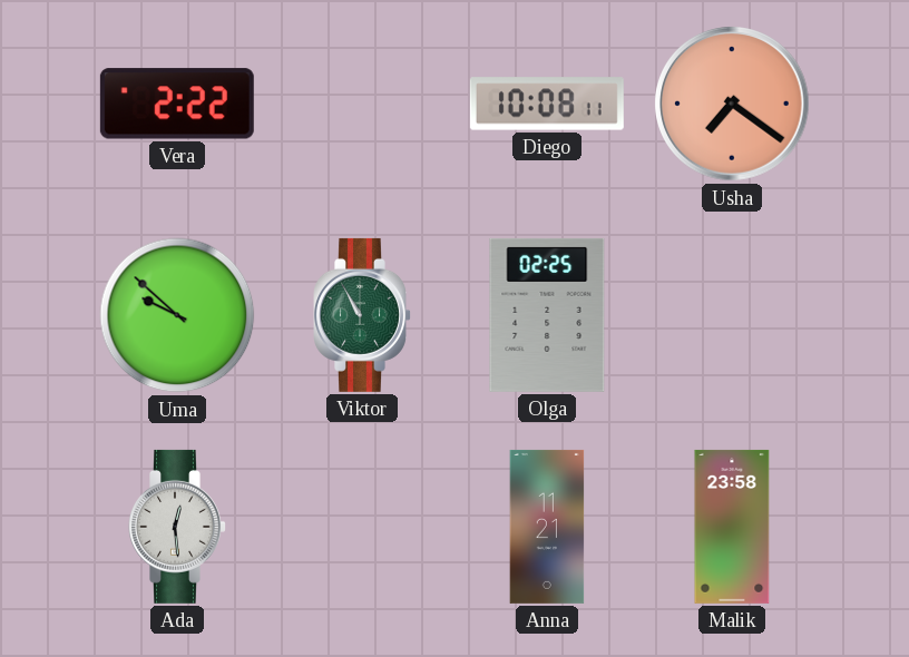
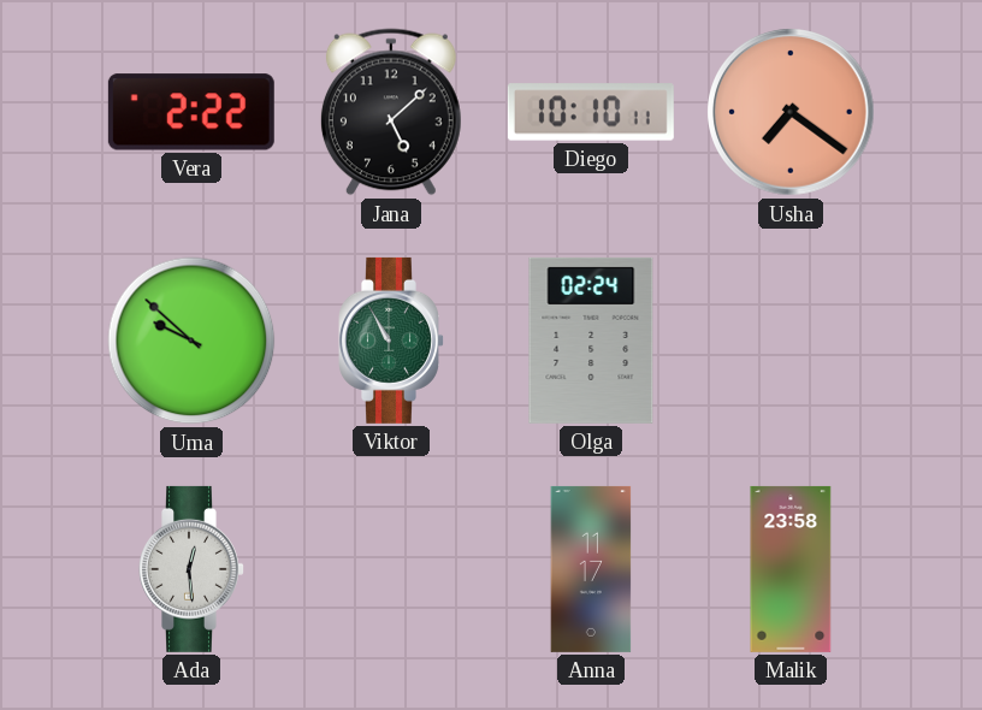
Jana: none -> 5:08
Diego: 10:08 -> 10:10
Olga: 02:25 -> 02:24
Anna: 11:21 -> 11:17
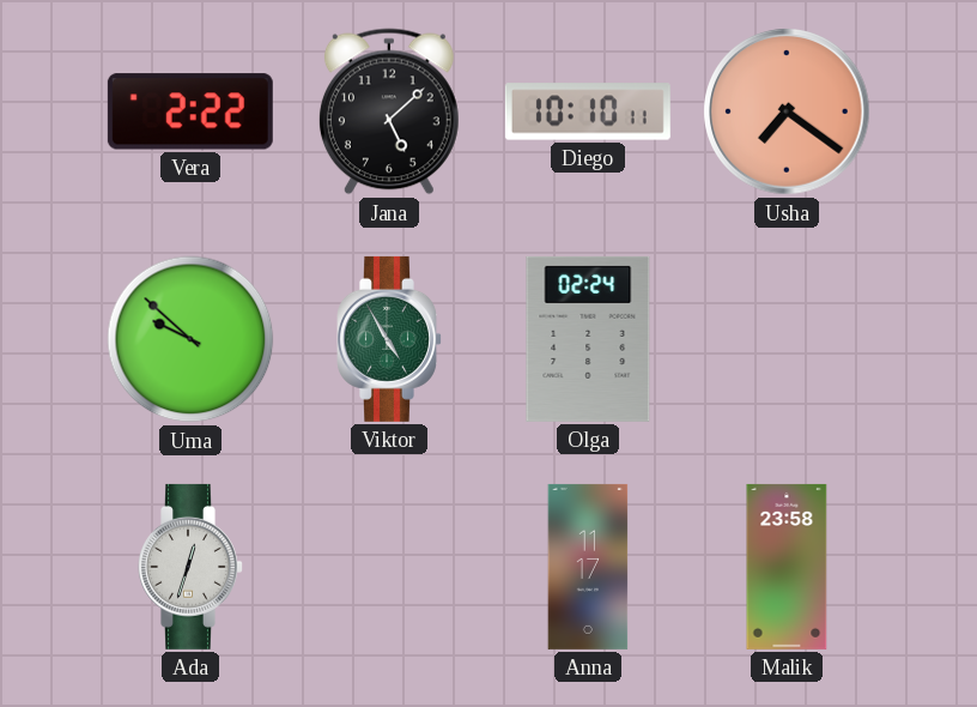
Viktor: 10:55 -> 4:55
Ada: 12:29 -> 12:33
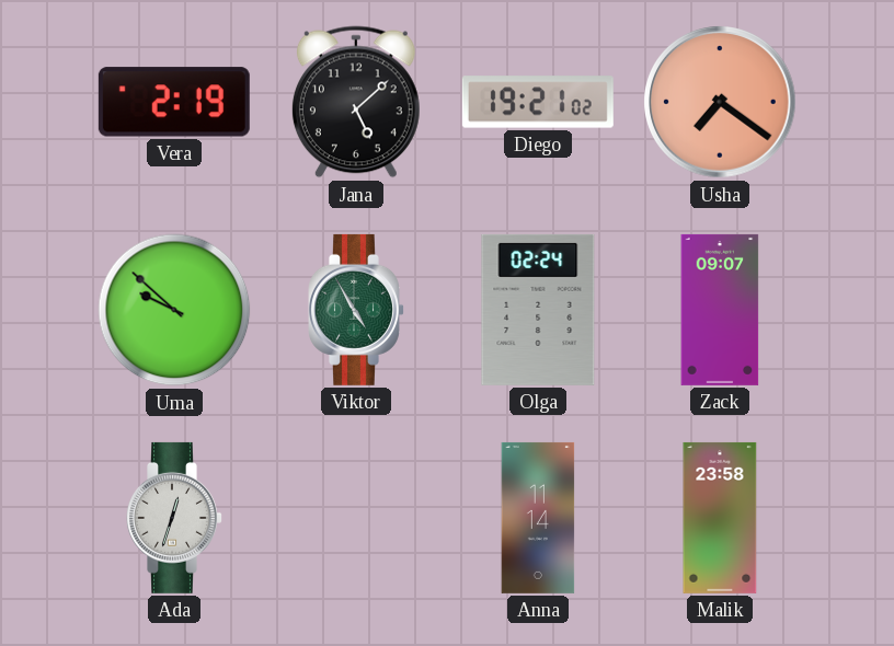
Vera: 2:22 -> 2:19
Diego: 10:10 -> 19:21
Zack: none -> 09:07
Anna: 11:17 -> 11:14
